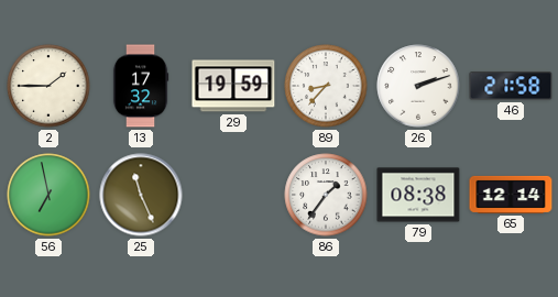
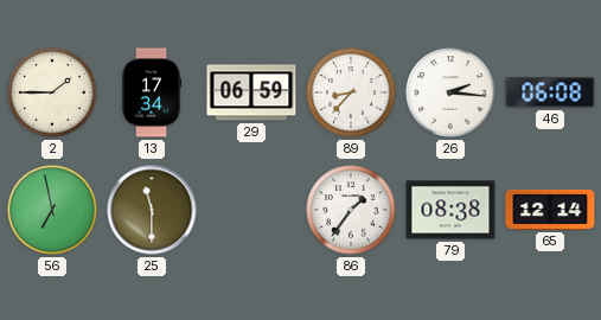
13: 17:32 -> 17:34
29: 19:59 -> 06:59
26: 2:12 -> 2:16
46: 21:58 -> 06:08
25: 11:26 -> 11:30
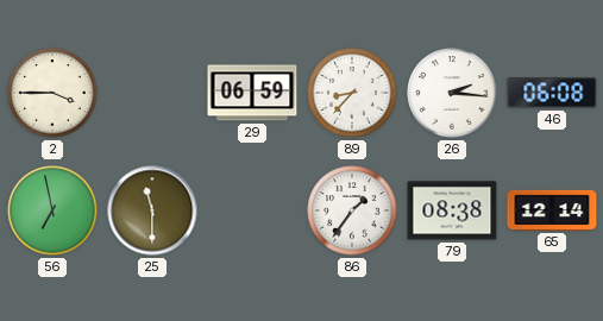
2: 1:45 -> 3:45
13: 17:34 -> none
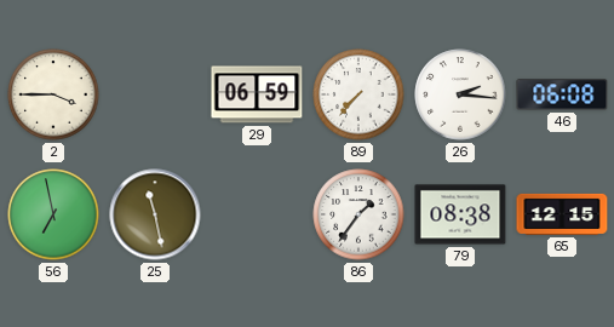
89: 8:37 -> 7:37
25: 11:30 -> 11:28
65: 12:14 -> 12:15
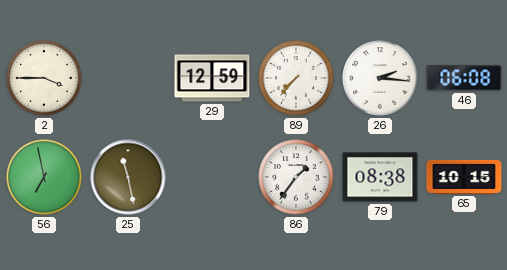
29: 06:59 -> 12:59
65: 12:15 -> 10:15
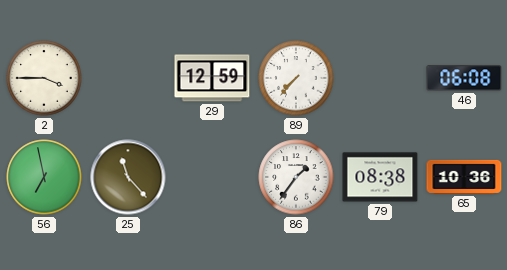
26: 2:16 -> none
25: 11:28 -> 11:23
65: 10:15 -> 10:36
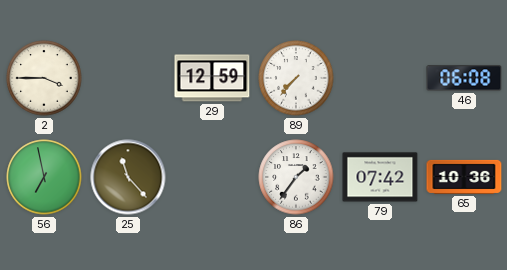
79: 08:38 -> 07:42
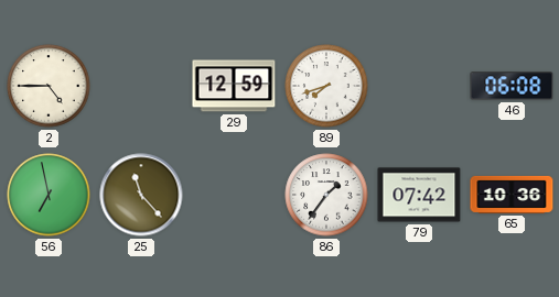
2: 3:45 -> 4:45
89: 7:37 -> 7:42
